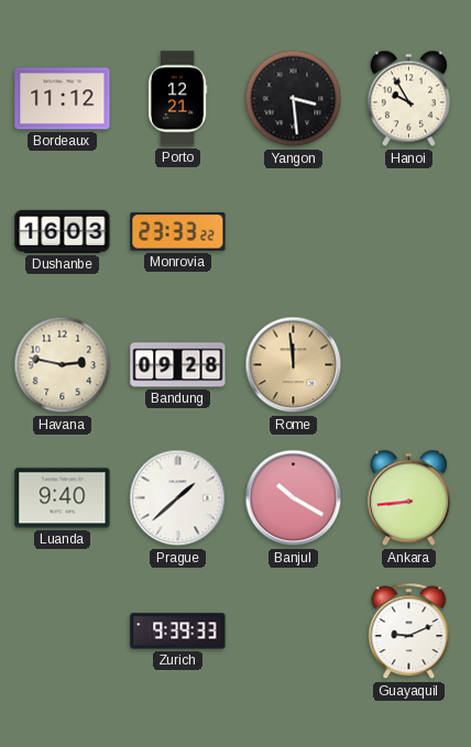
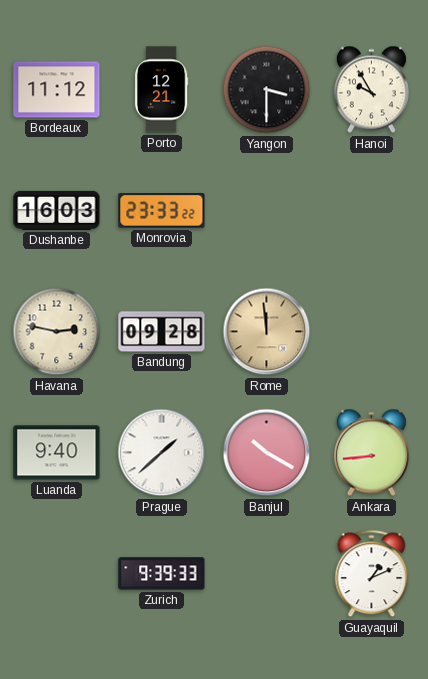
Yangon: 3:29 -> 3:30
Guayaquil: 9:11 -> 1:11
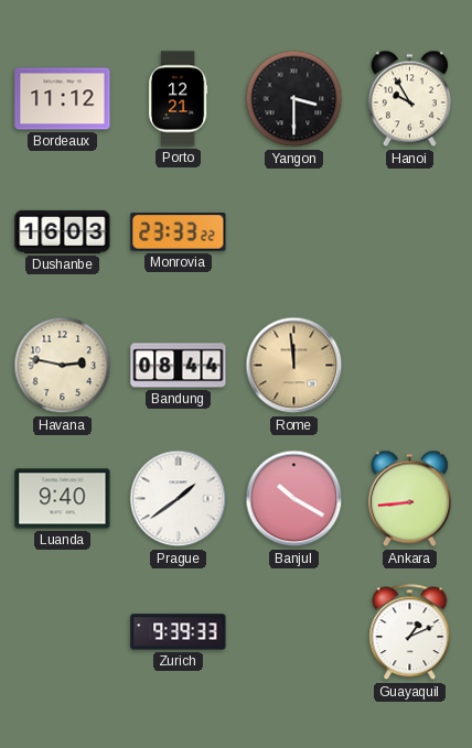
Bandung: 09:28 -> 08:44
Prague: 1:38 -> 1:39
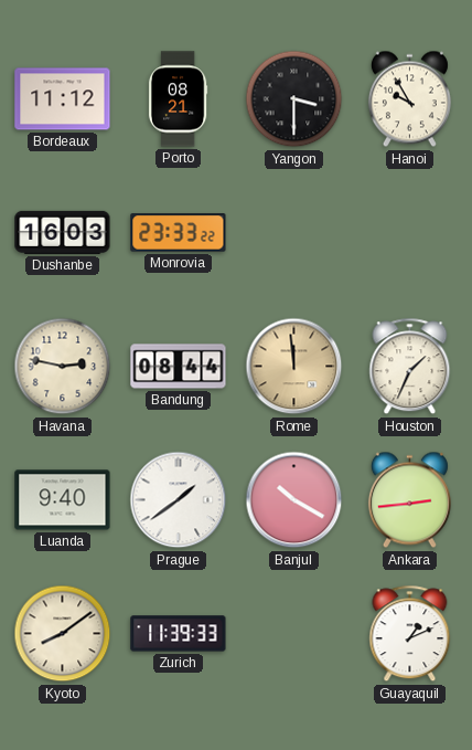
Porto: 12:21 -> 08:21
Houston: none -> 1:34
Ankara: 8:44 -> 2:44
Kyoto: none -> 8:09
Zurich: 9:39 -> 11:39
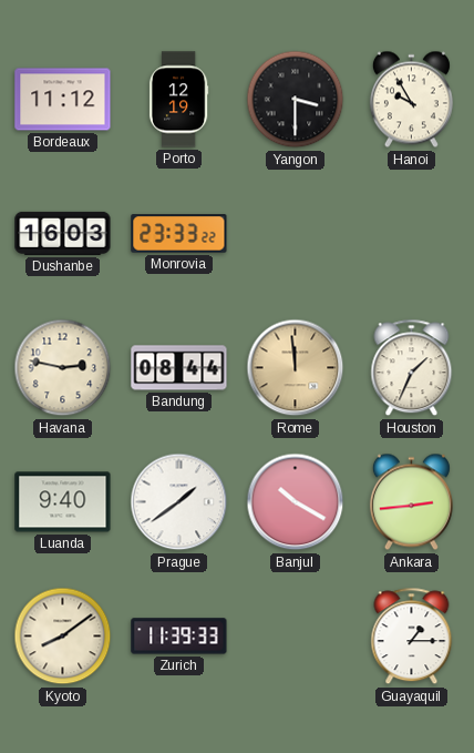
Porto: 08:21 -> 12:19
Guayaquil: 1:11 -> 1:15
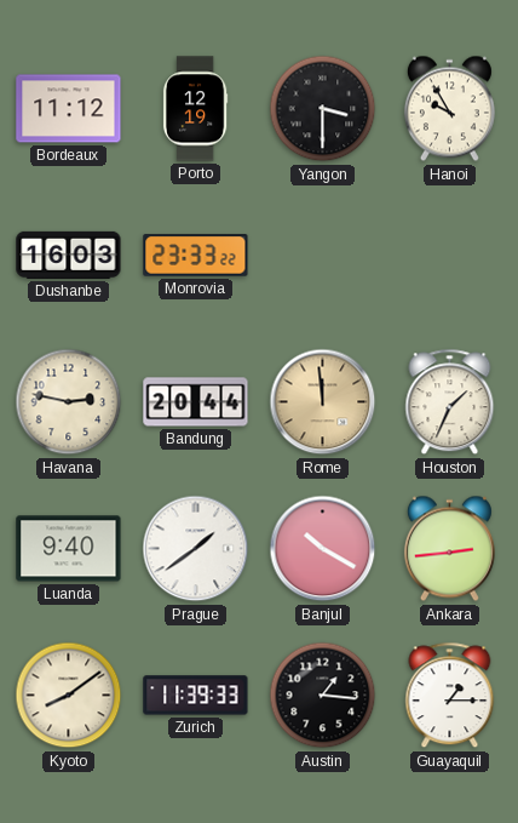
Bandung: 08:44 -> 20:44
Austin: none -> 1:16
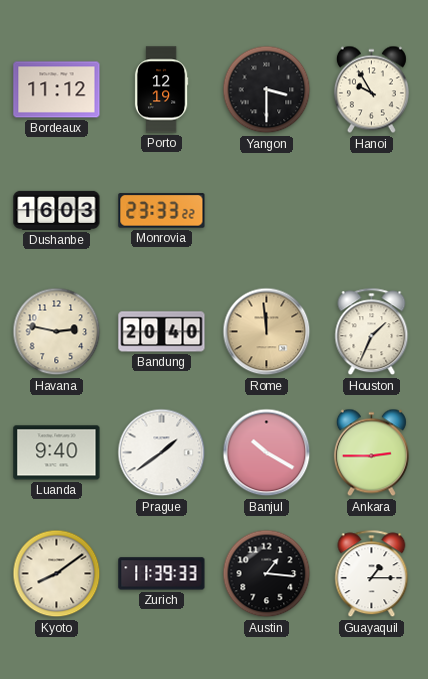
Bandung: 20:44 -> 20:40
Ankara: 2:44 -> 2:45
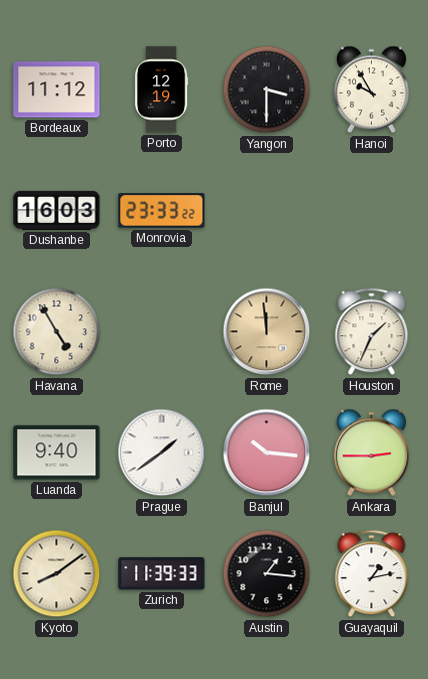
Havana: 2:47 -> 4:55
Bandung: 20:40 -> none
Banjul: 10:20 -> 10:16
Guayaquil: 1:15 -> 1:13
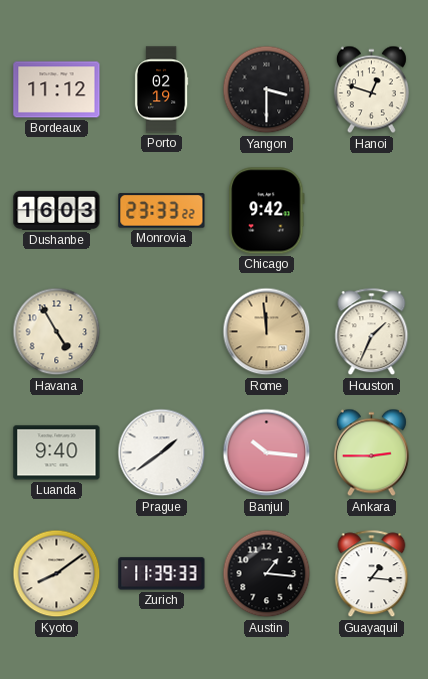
Porto: 12:19 -> 02:19
Hanoi: 9:55 -> 12:48
Chicago: none -> 9:42
Guayaquil: 1:13 -> 1:16
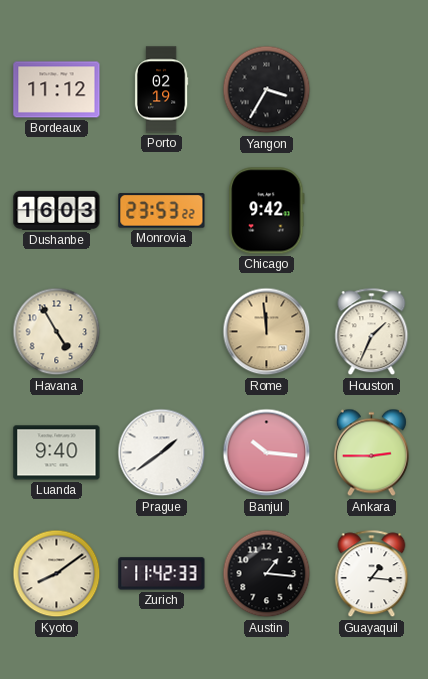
Yangon: 3:30 -> 3:35
Hanoi: 12:48 -> none
Monrovia: 23:33 -> 23:53
Zurich: 11:39 -> 11:42
